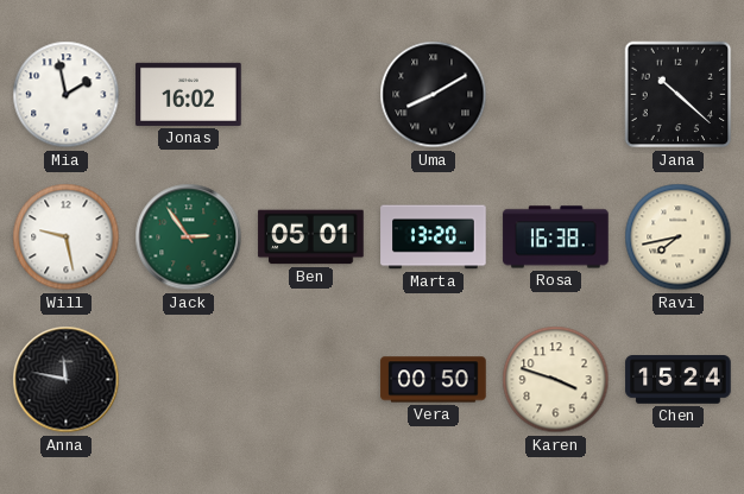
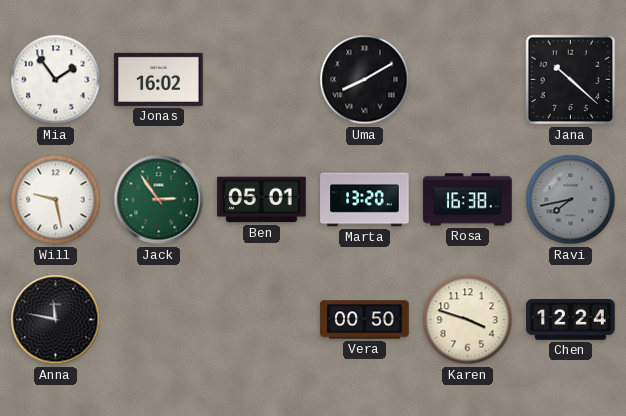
Mia: 1:58 -> 1:54
Ravi dial: cream -> grey
Chen: 15:24 -> 12:24
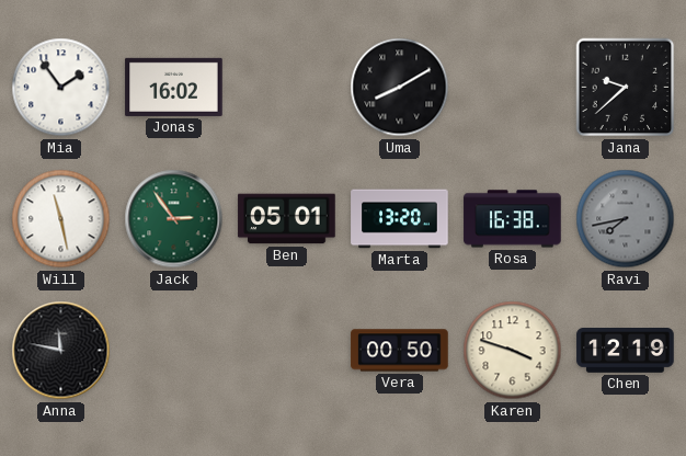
Jana: 10:22 -> 9:38
Will: 9:28 -> 11:28
Chen: 12:24 -> 12:19
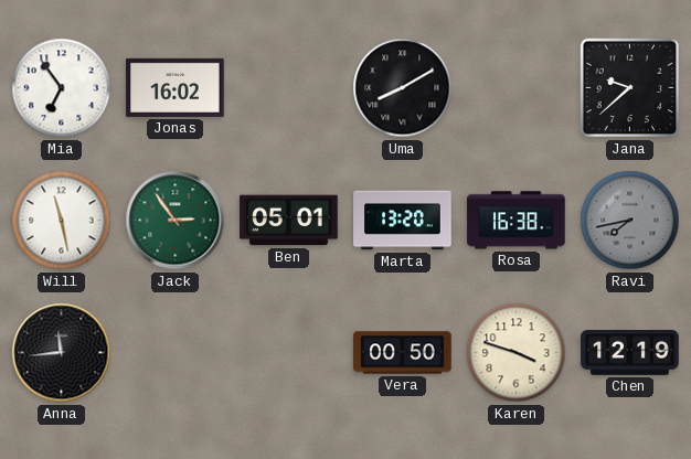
Mia: 1:54 -> 6:54
Anna: 11:47 -> 11:44
